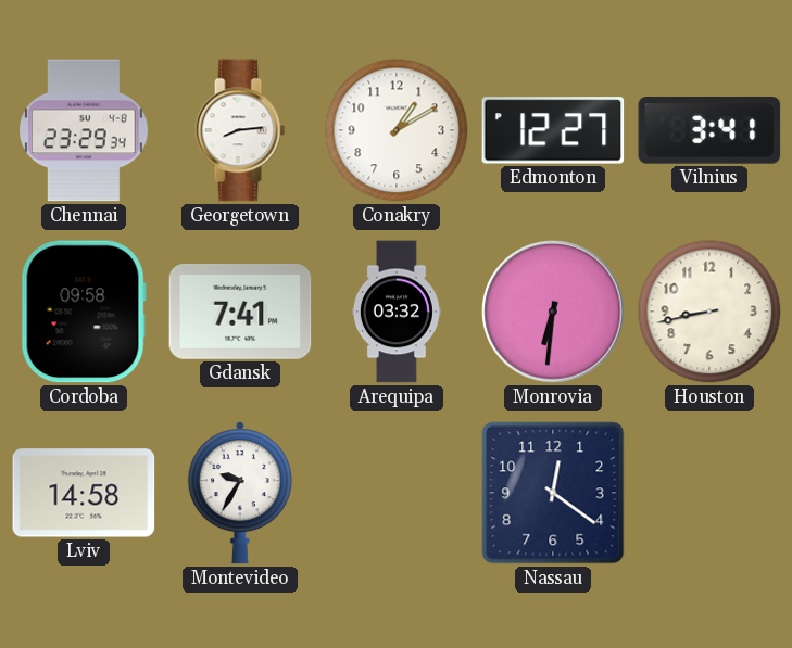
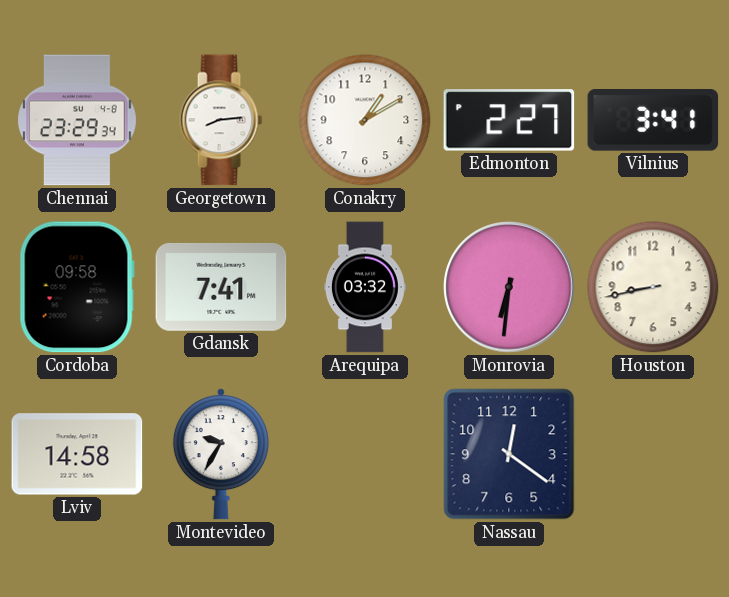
Edmonton: 12:27 -> 2:27
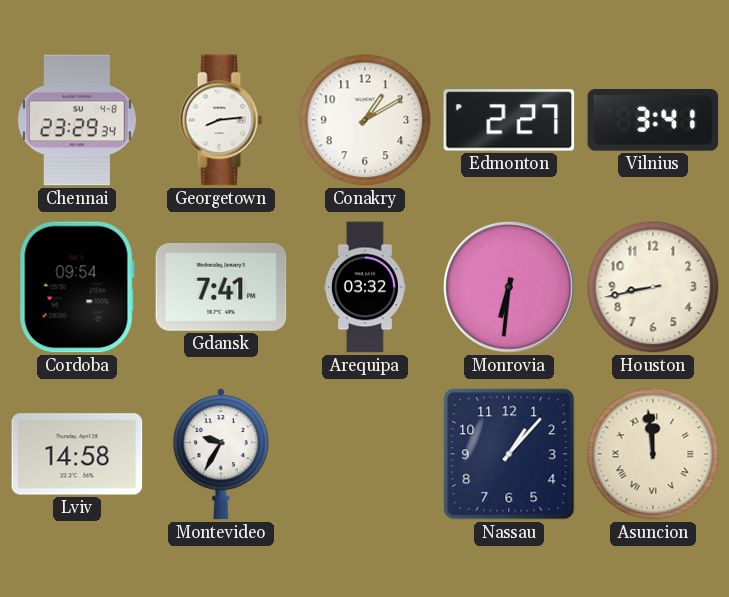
Cordoba: 09:58 -> 09:54
Nassau: 12:21 -> 1:07
Asuncion: none -> 11:59
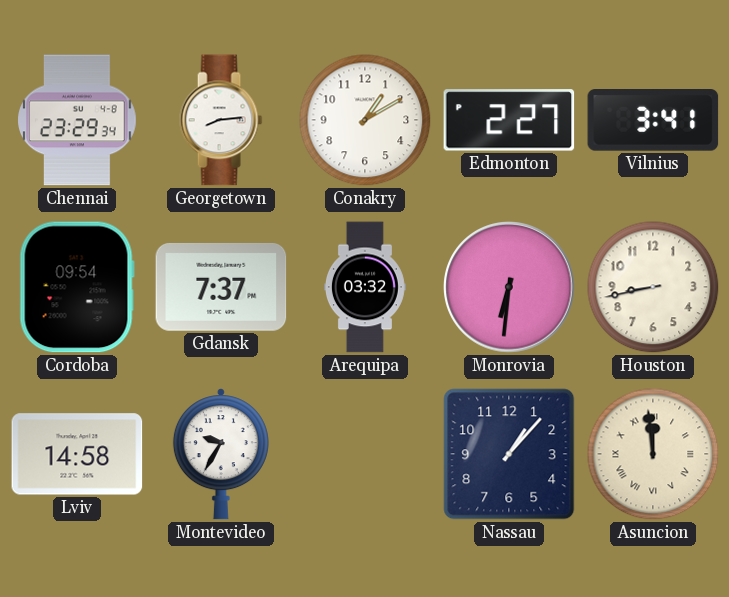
Gdansk: 7:41 -> 7:37
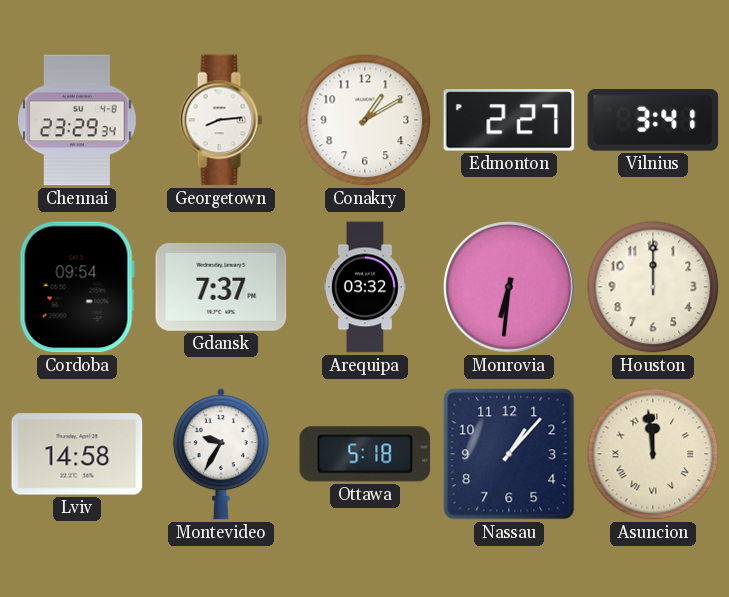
Houston: 8:43 -> 12:00
Ottawa: none -> 5:18
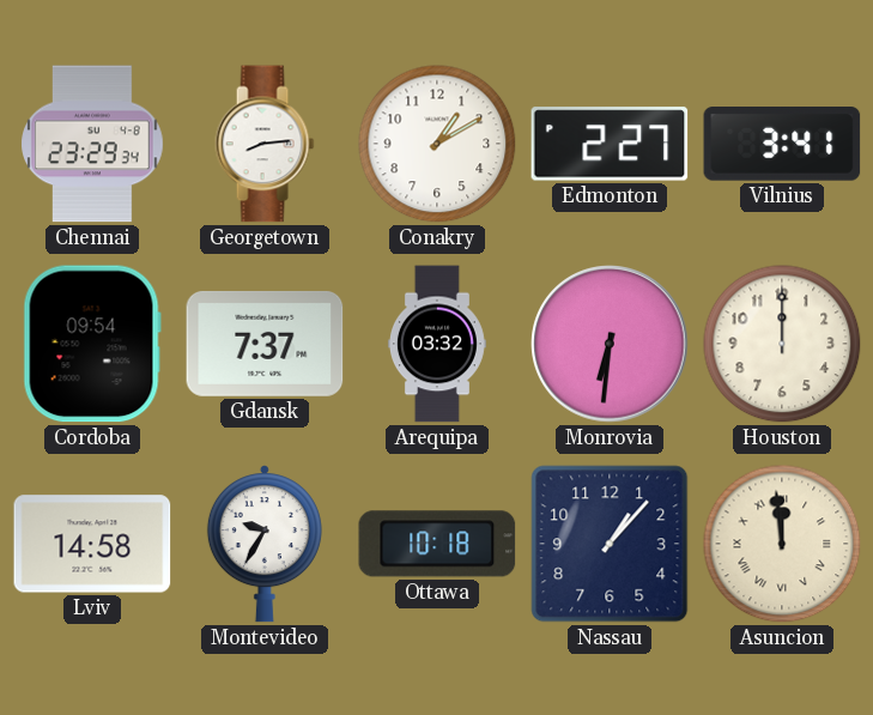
Ottawa: 5:18 -> 10:18
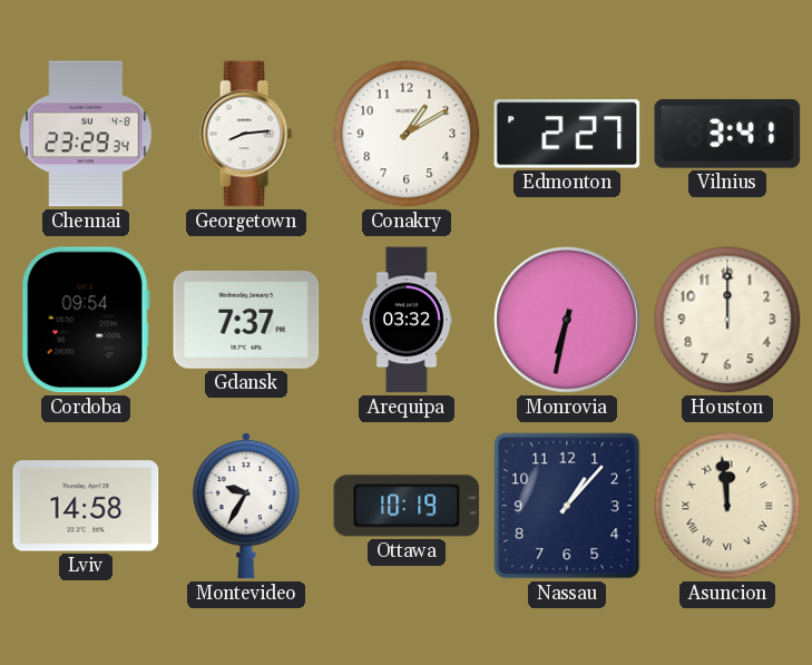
Monrovia: 6:31 -> 6:32
Ottawa: 10:18 -> 10:19
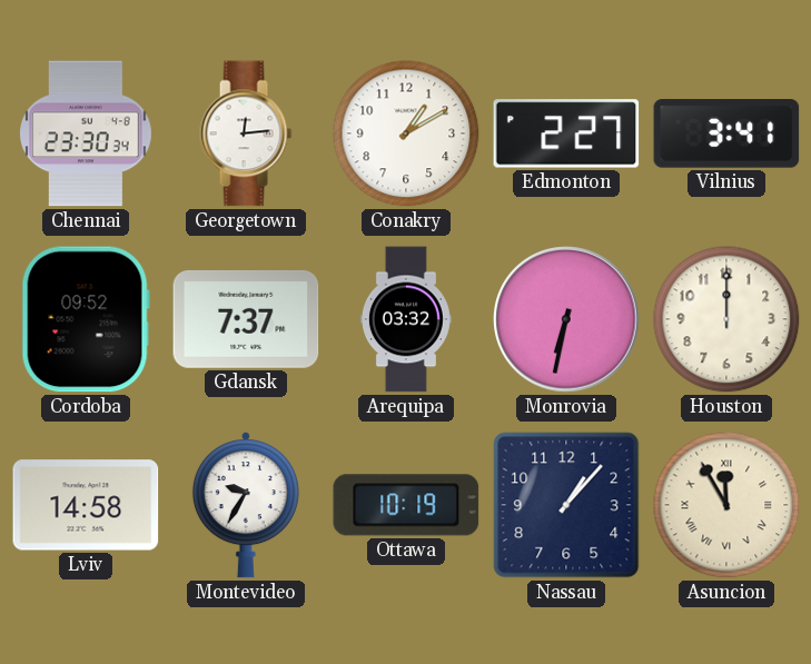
Chennai: 23:29 -> 23:30
Georgetown: 8:14 -> 12:14
Cordoba: 09:54 -> 09:52
Asuncion: 11:59 -> 11:55
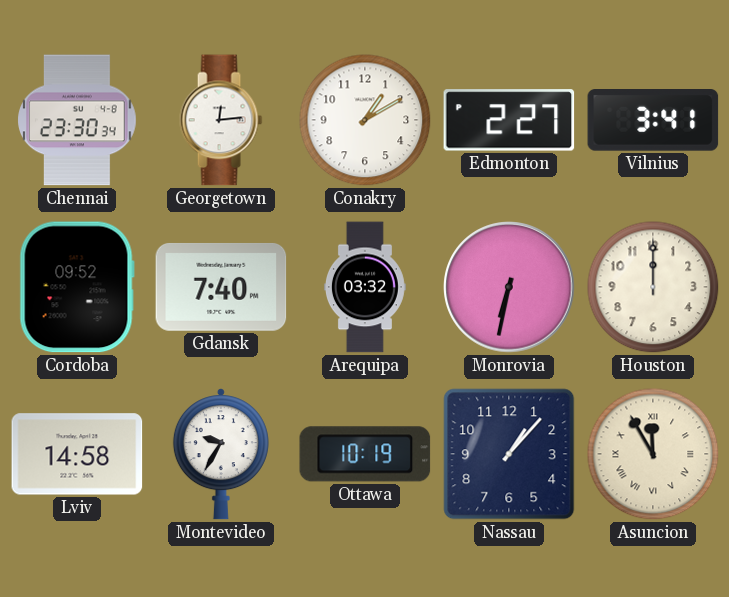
Gdansk: 7:37 -> 7:40
